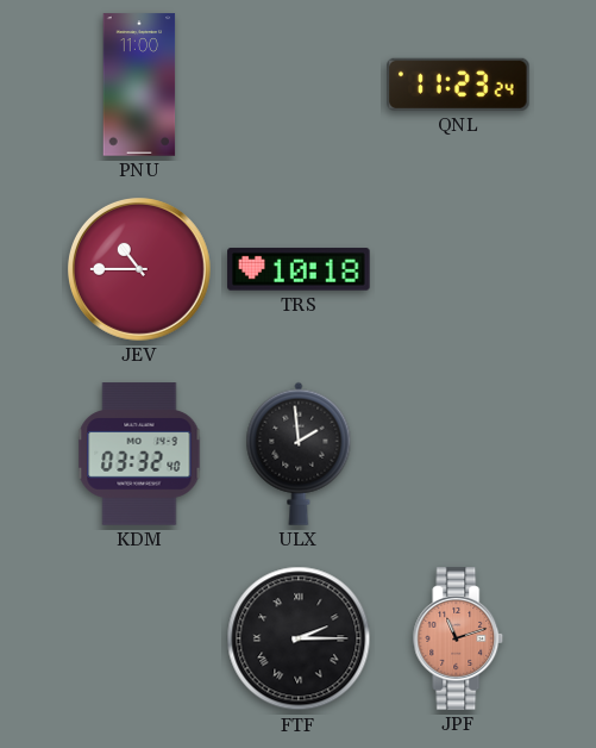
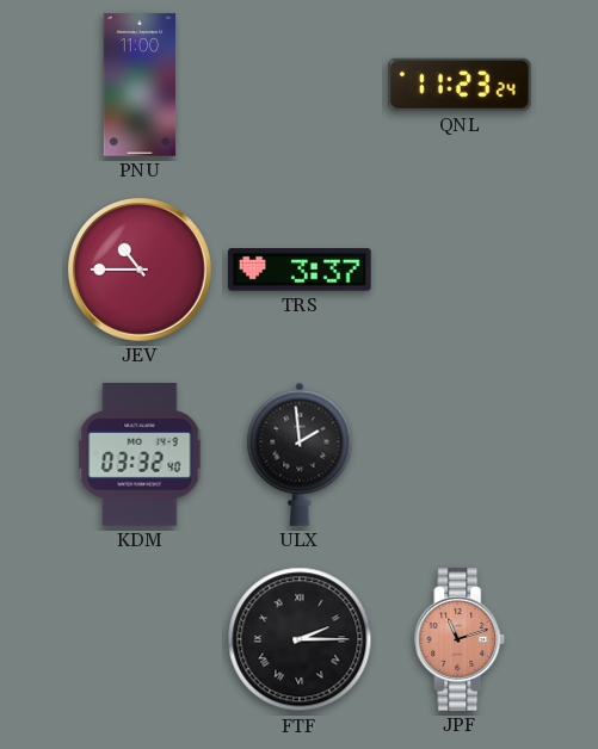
TRS: 10:18 -> 3:37
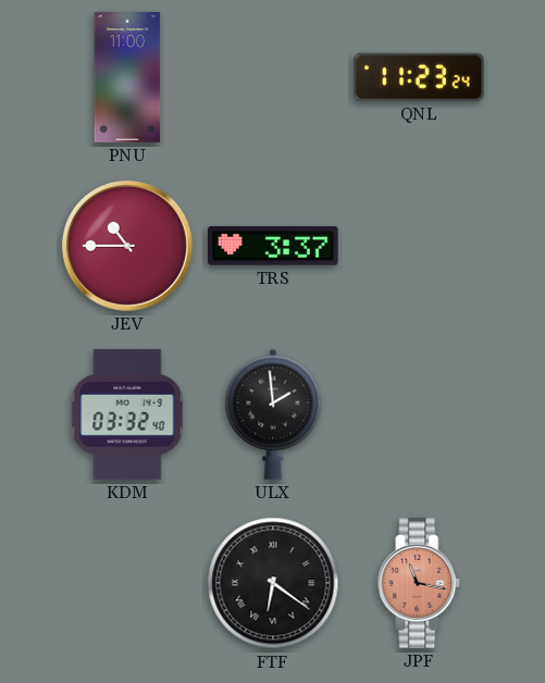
FTF: 2:15 -> 6:21
JPF: 11:12 -> 11:17
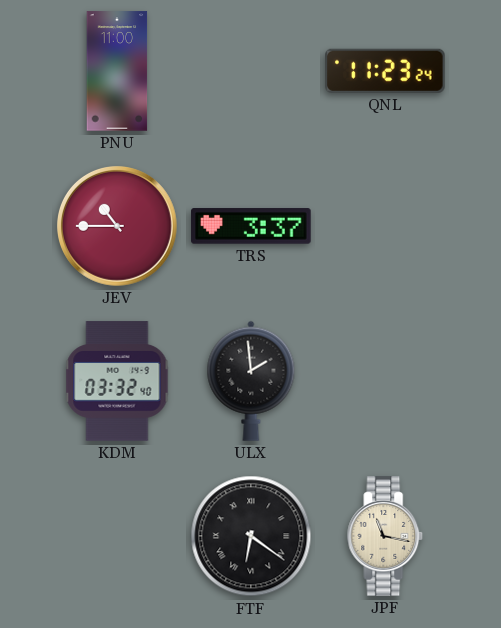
JPF dial: salmon -> cream
